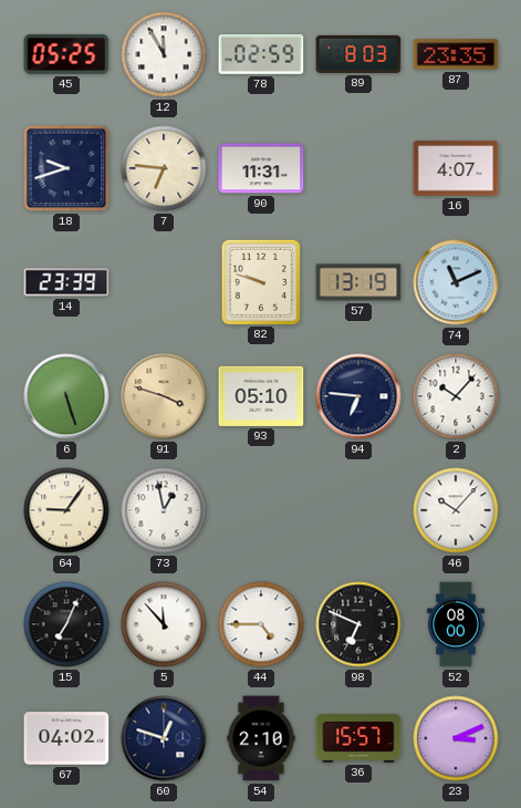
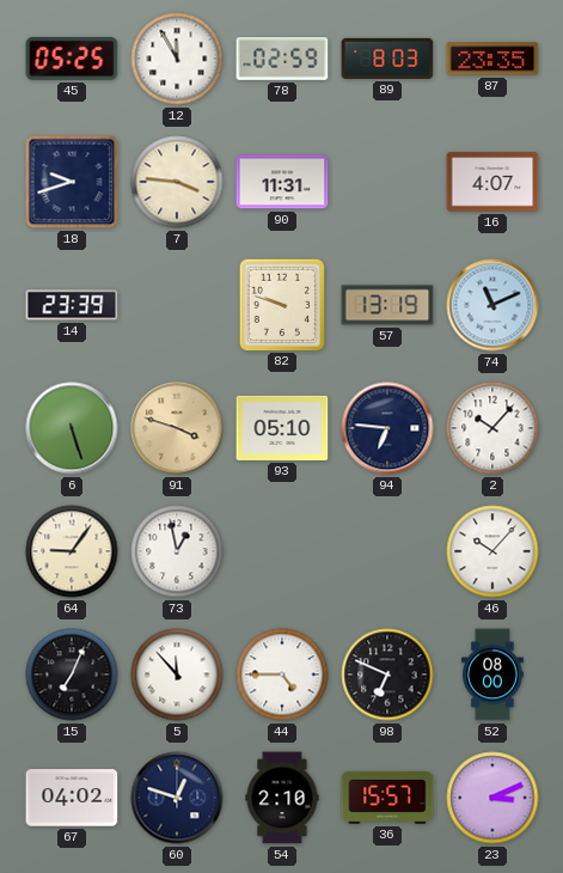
7: 6:46 -> 3:46
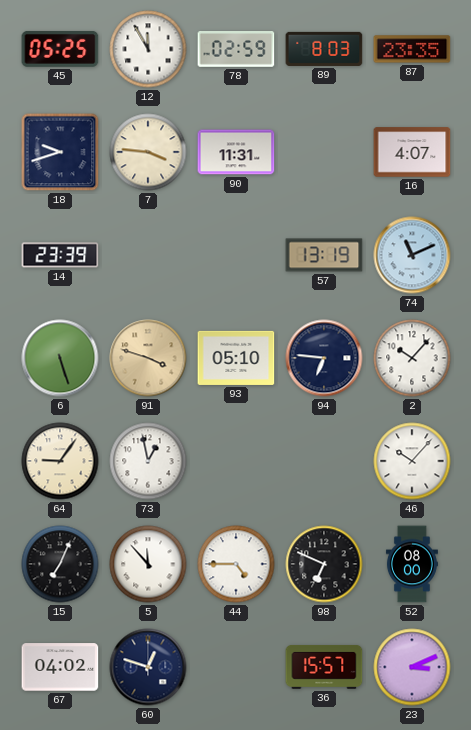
82: 9:48 -> none
54: 2:10 -> none
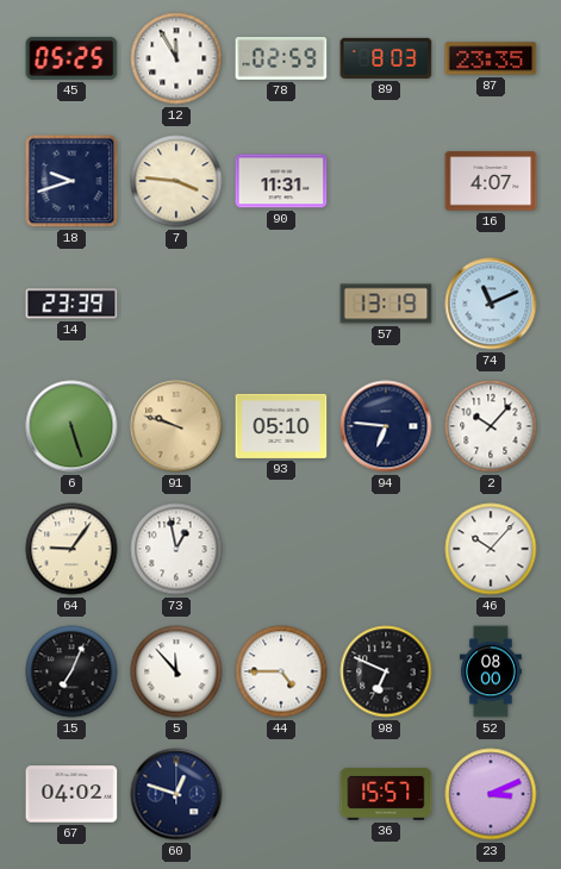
91: 3:48 -> 9:48
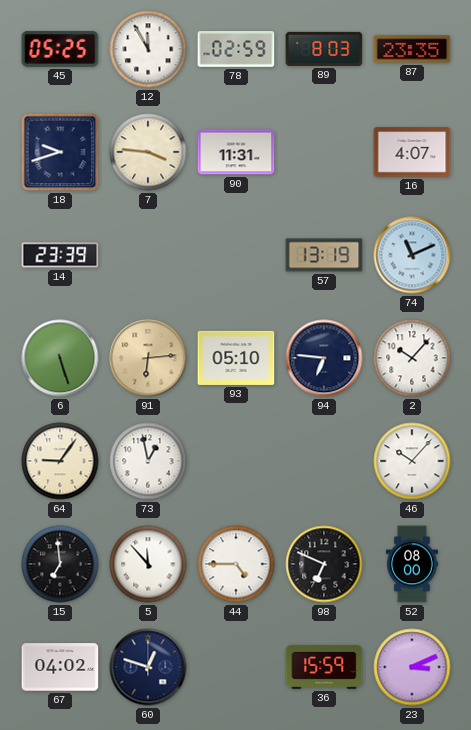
91: 9:48 -> 6:14
15: 7:04 -> 6:59
36: 15:57 -> 15:59
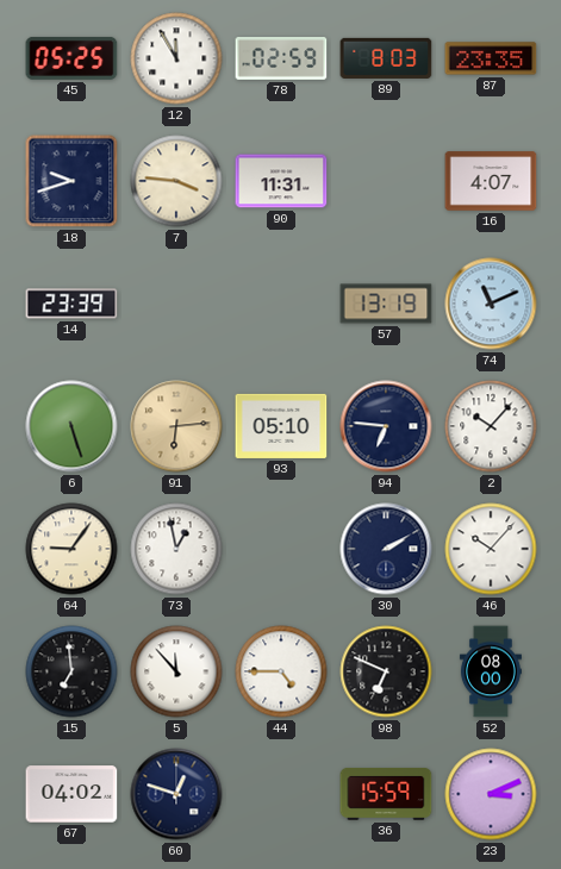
30: none -> 2:10
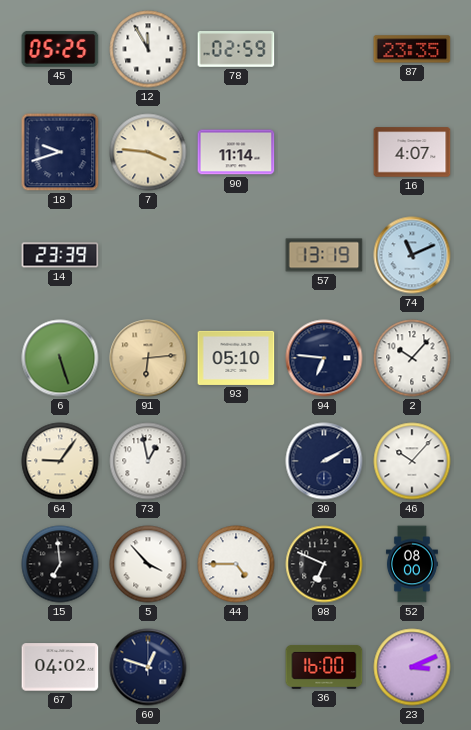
89: 8:03 -> none
90: 11:31 -> 11:14
5: 11:53 -> 3:53
36: 15:59 -> 16:00
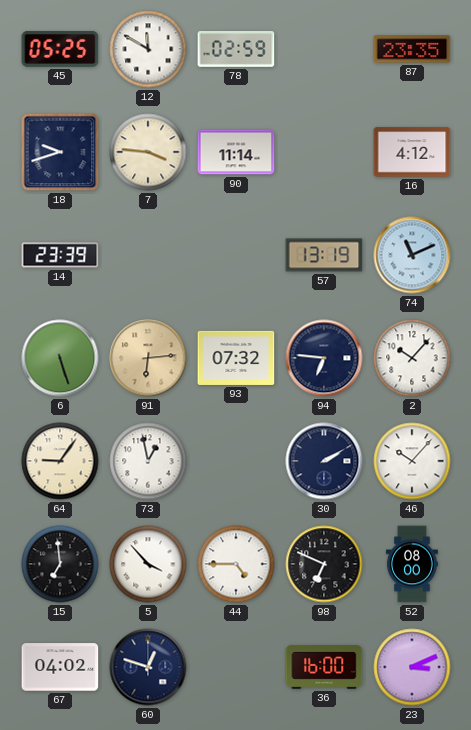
12: 11:55 -> 11:50
16: 4:07 -> 4:12
93: 05:10 -> 07:32
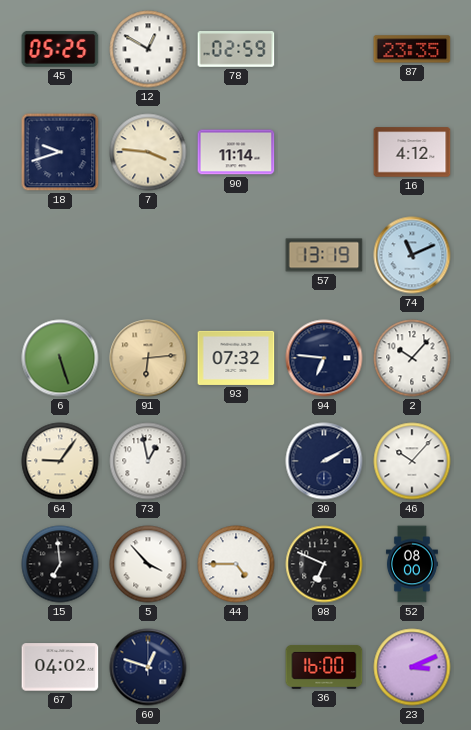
12: 11:50 -> 12:50
14: 23:39 -> none
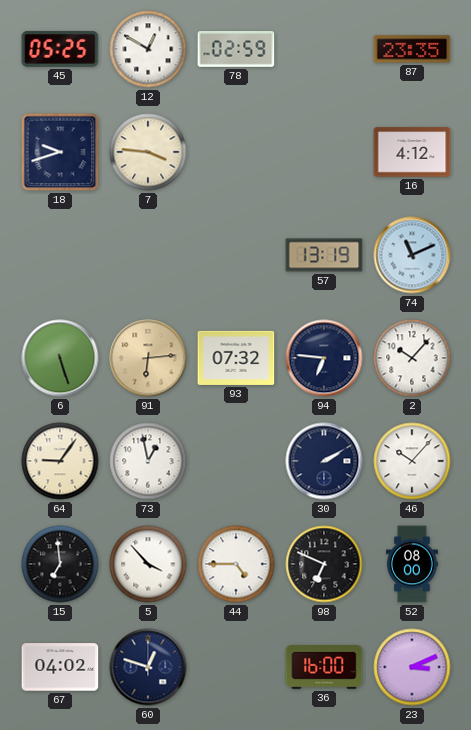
90: 11:14 -> none
